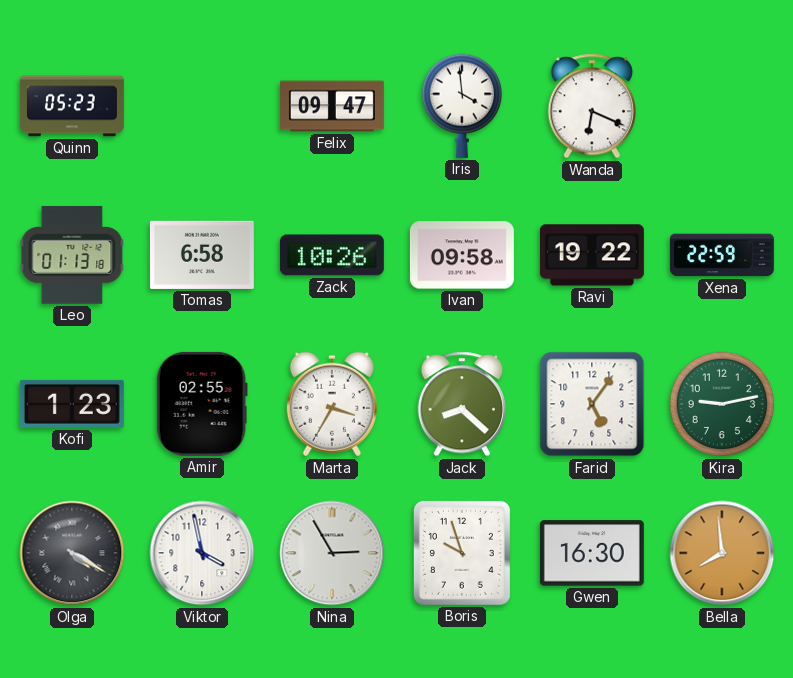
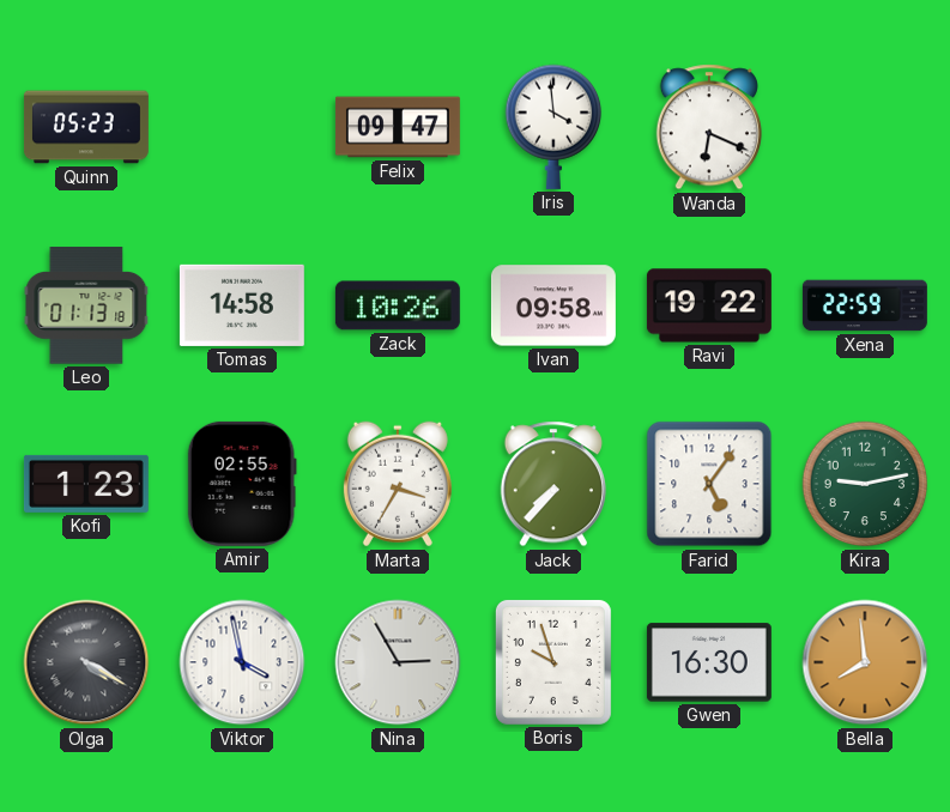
Tomas: 6:58 -> 14:58
Jack: 8:22 -> 7:37
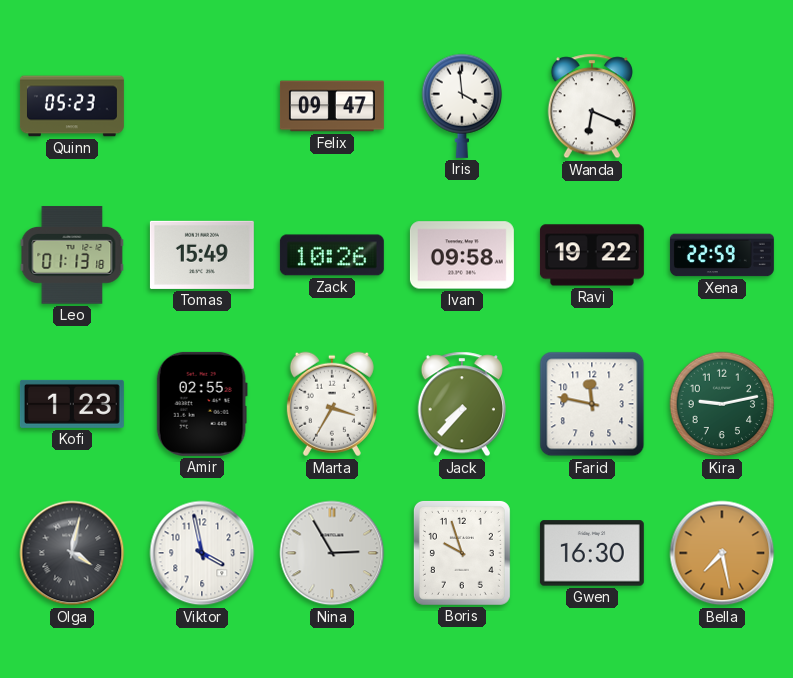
Tomas: 14:58 -> 15:49
Farid: 5:06 -> 11:47
Olga: 4:20 -> 4:02
Bella: 7:59 -> 7:28
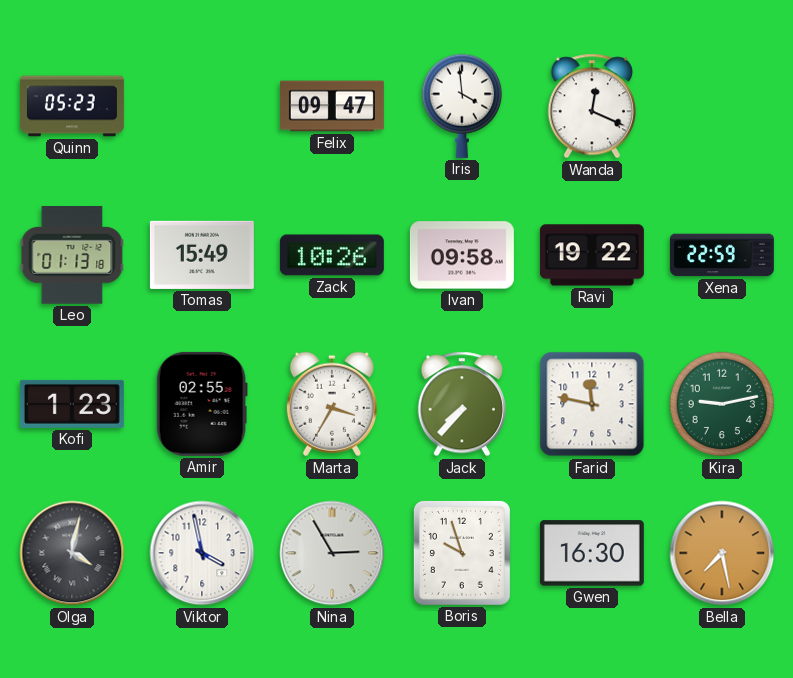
Wanda: 6:19 -> 12:19
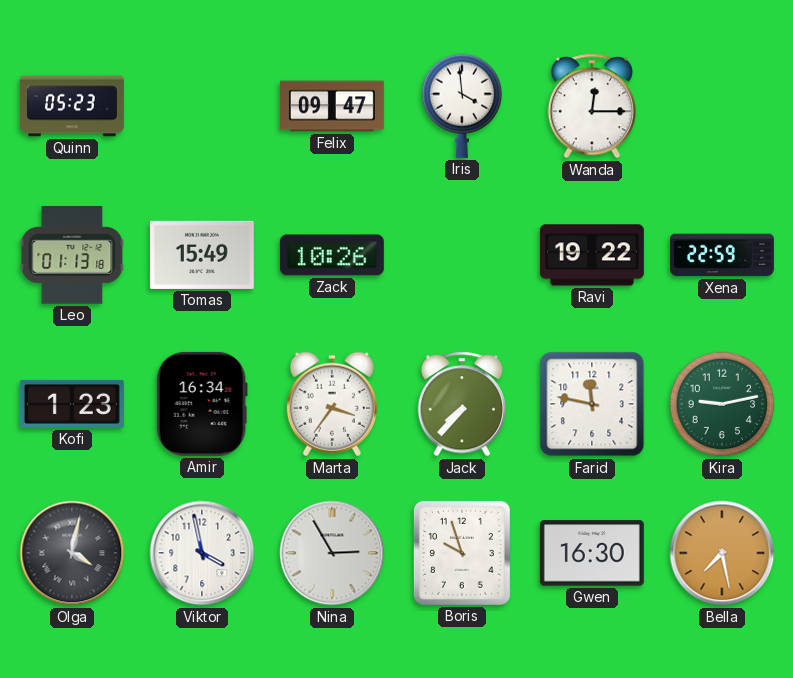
Wanda: 12:19 -> 12:15
Ivan: 09:58 -> none
Amir: 02:55 -> 16:34
Marta: 3:35 -> 3:36
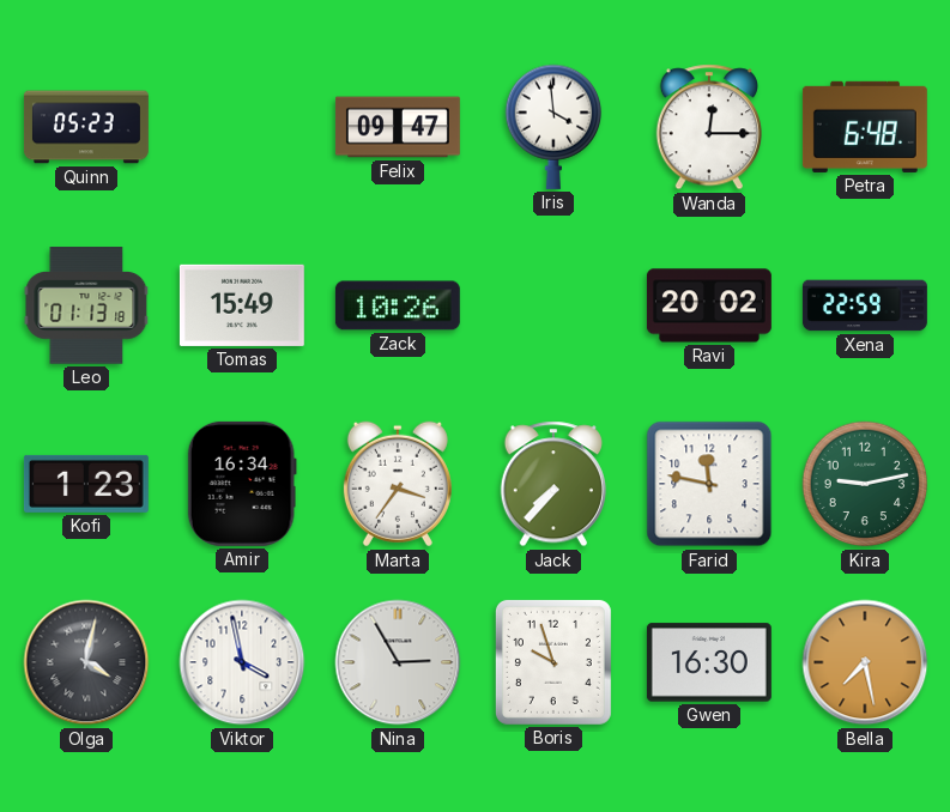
Petra: none -> 6:48
Ravi: 19:22 -> 20:02
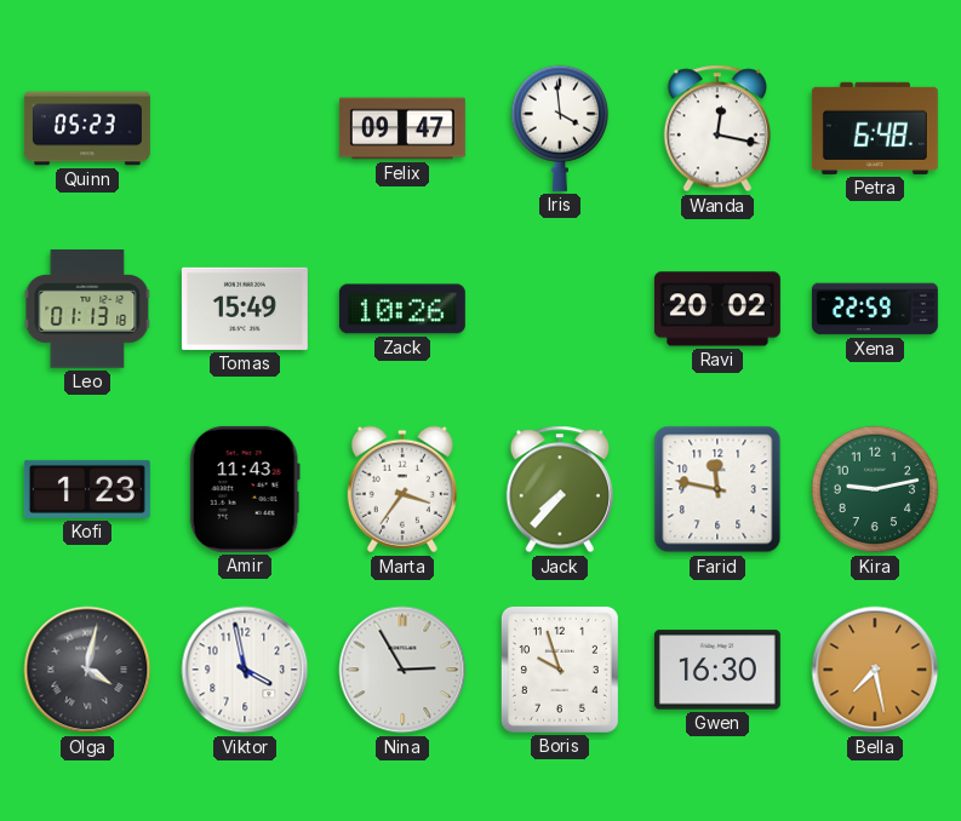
Wanda: 12:15 -> 12:17
Amir: 16:34 -> 11:43
